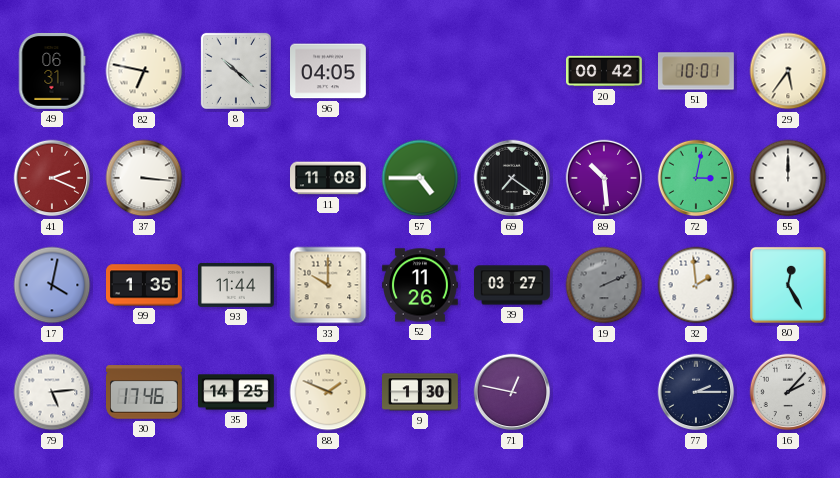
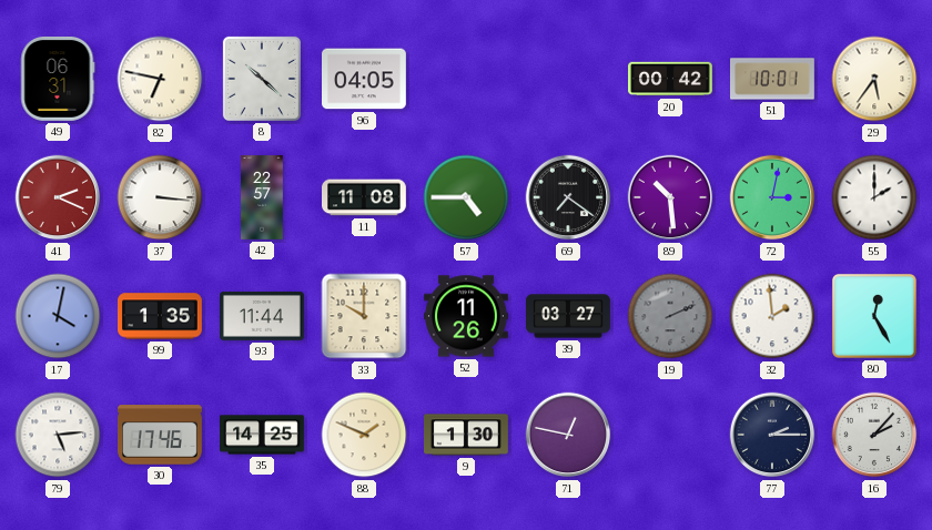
42: none -> 22:57
55: 12:00 -> 2:00
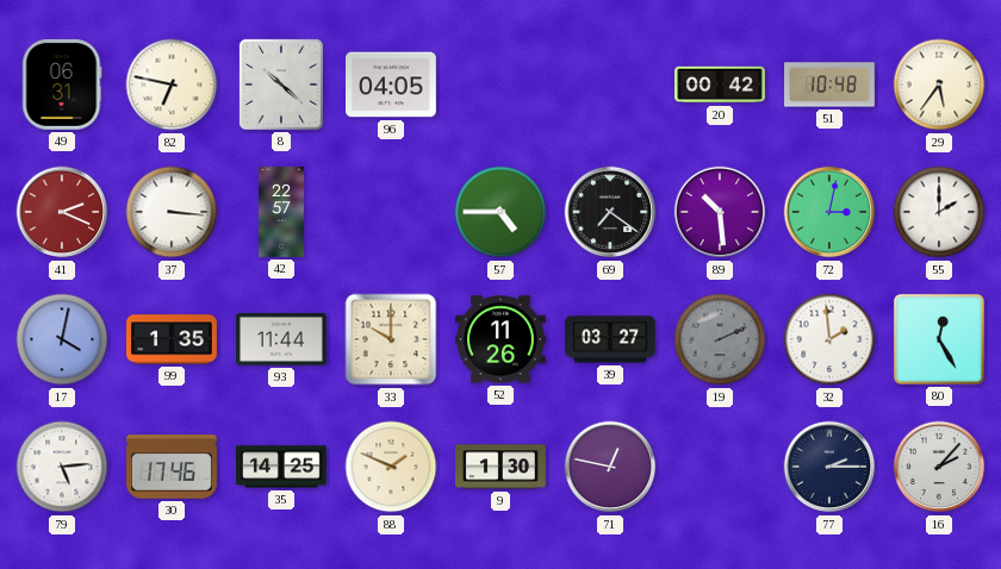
51: 10:01 -> 10:48
11: 11:08 -> none
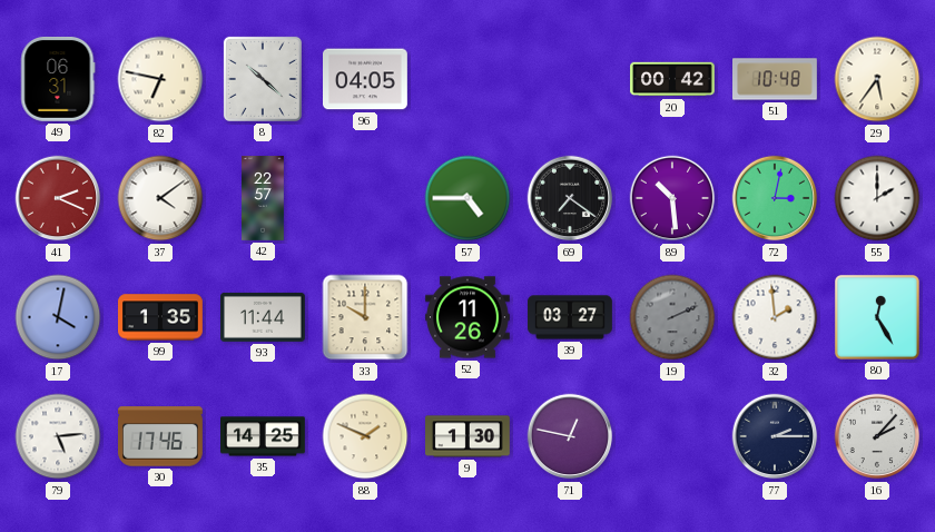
37: 3:16 -> 4:09
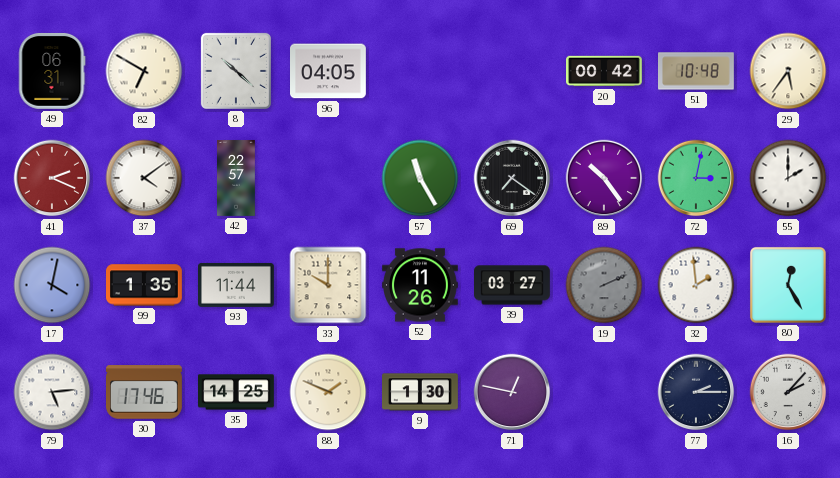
82: 6:47 -> 6:50
57: 4:45 -> 11:25
89: 10:29 -> 10:24
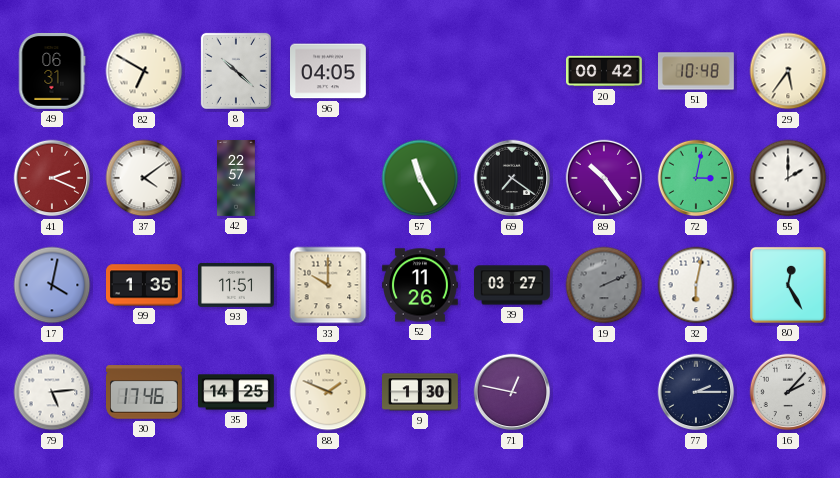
93: 11:44 -> 11:51
32: 1:59 -> 6:02
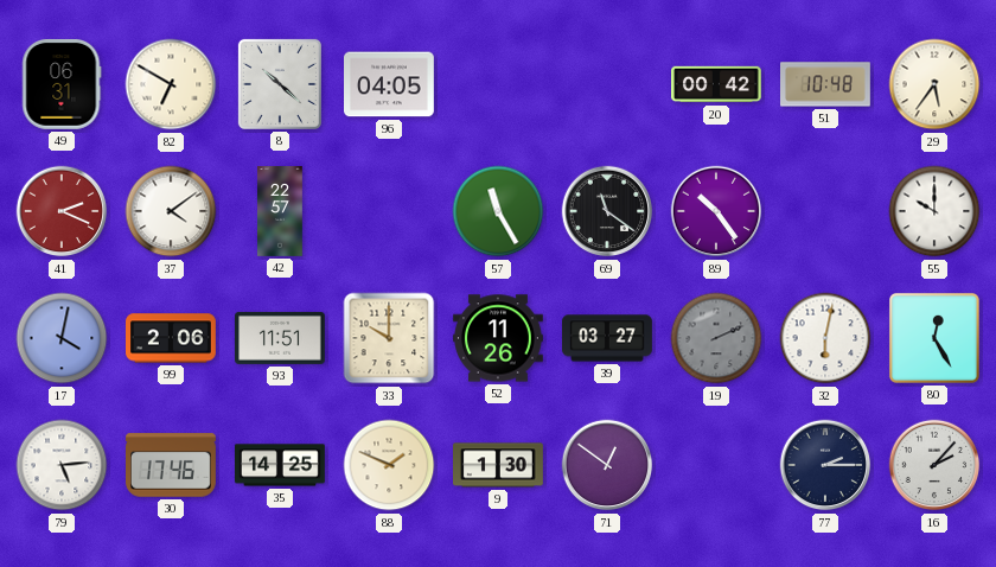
69: 7:21 -> 11:21
72: 3:02 -> none
55: 2:00 -> 10:00
99: 1:35 -> 2:06
71: 12:47 -> 12:51
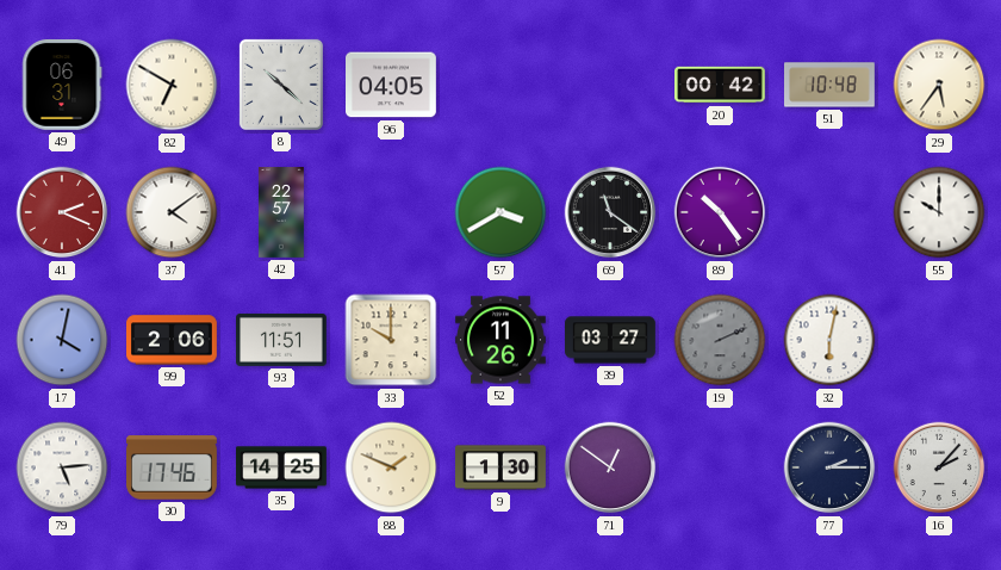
57: 11:25 -> 3:40
80: 12:25 -> none
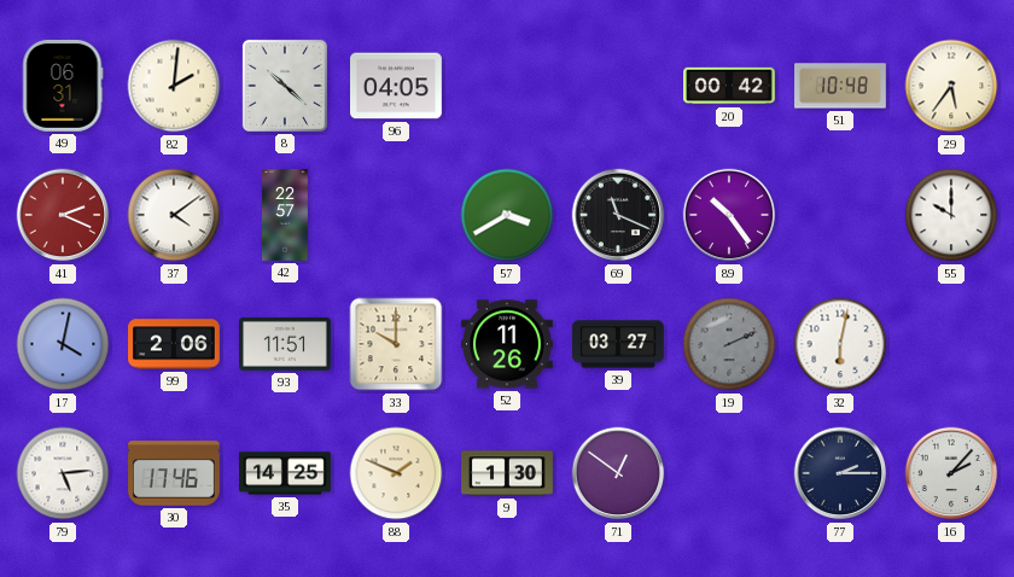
82: 6:50 -> 2:01
69: 11:21 -> 11:19
